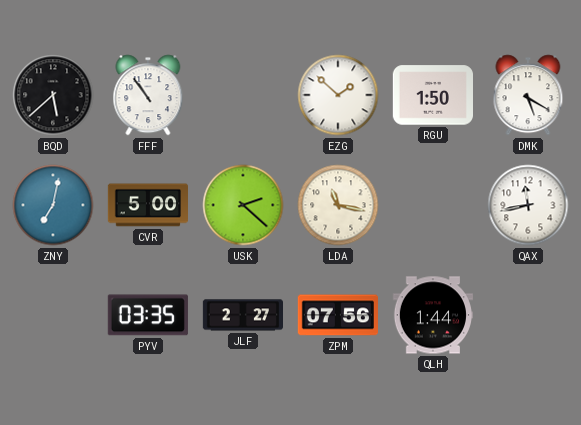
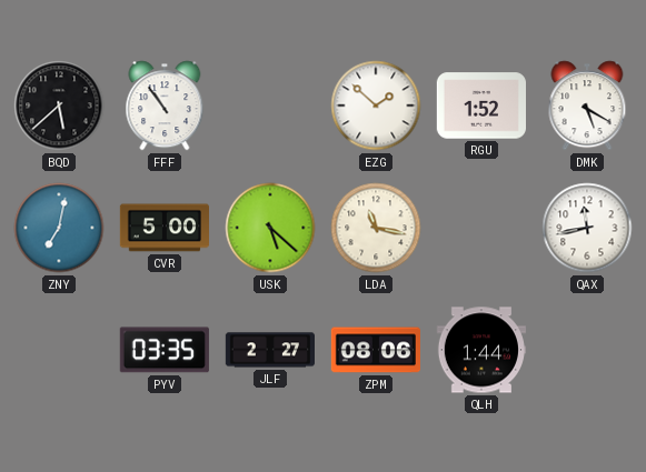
RGU: 1:50 -> 1:52
USK: 2:22 -> 5:22
ZPM: 07:56 -> 08:06
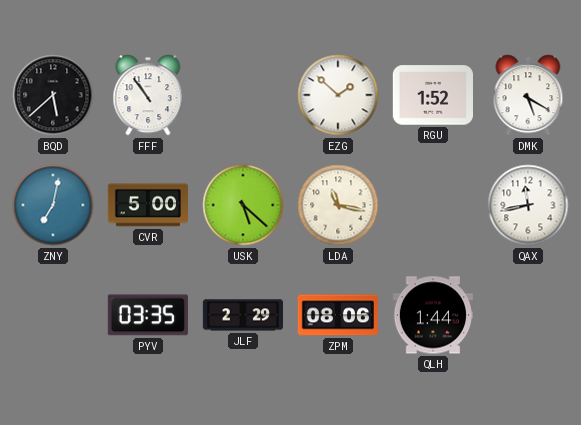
JLF: 2:27 -> 2:29
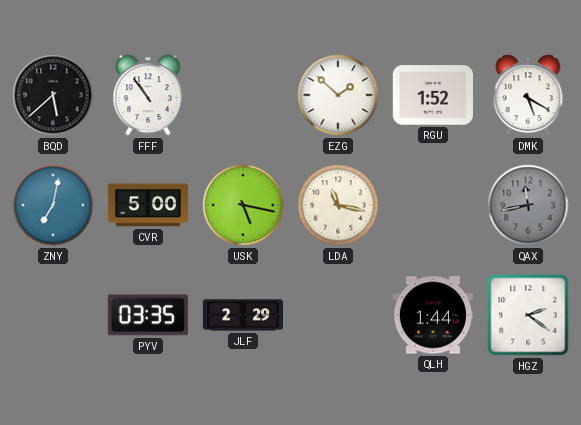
USK: 5:22 -> 5:17
QAX dial: white -> grey
ZPM: 08:06 -> none
HGZ: none -> 2:21
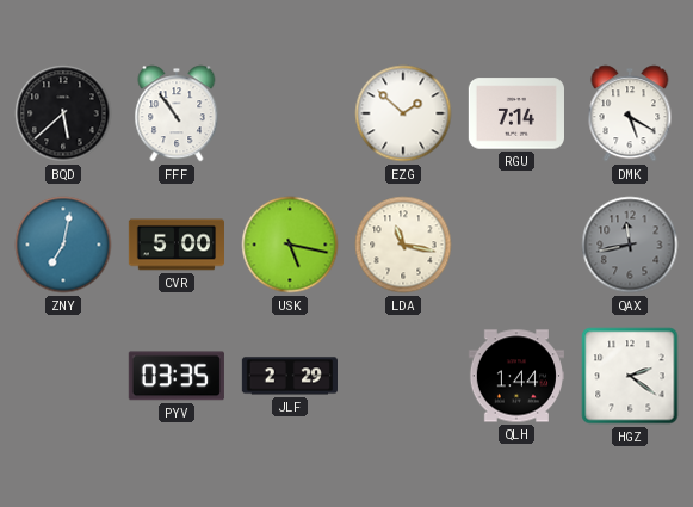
RGU: 1:52 -> 7:14
